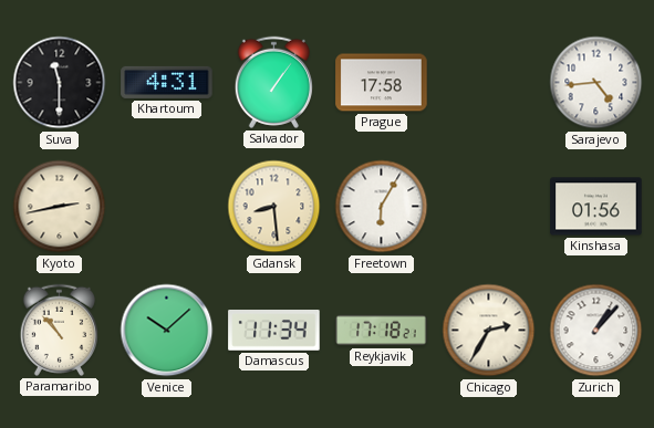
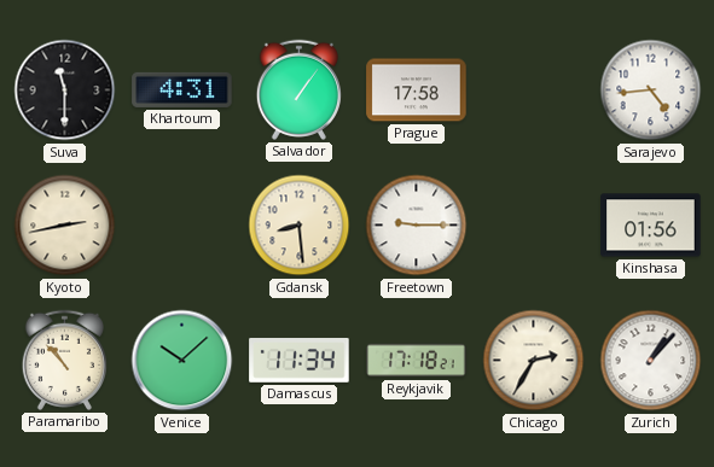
Freetown: 6:05 -> 9:15
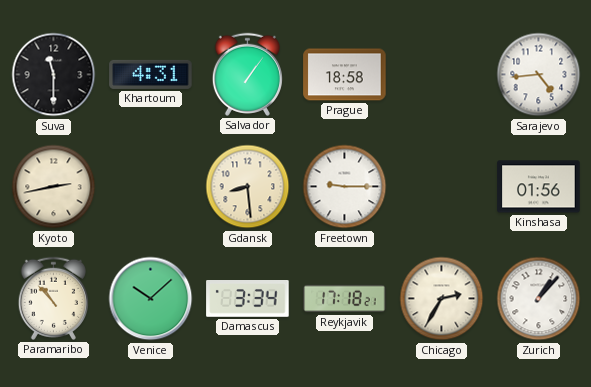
Prague: 17:58 -> 18:58
Damascus: 11:34 -> 3:34
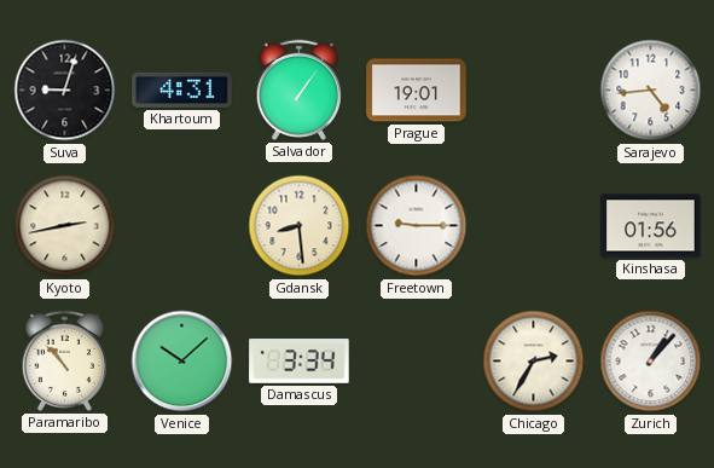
Suva: 11:30 -> 9:03
Prague: 18:58 -> 19:01
Reykjavik: 17:18 -> none
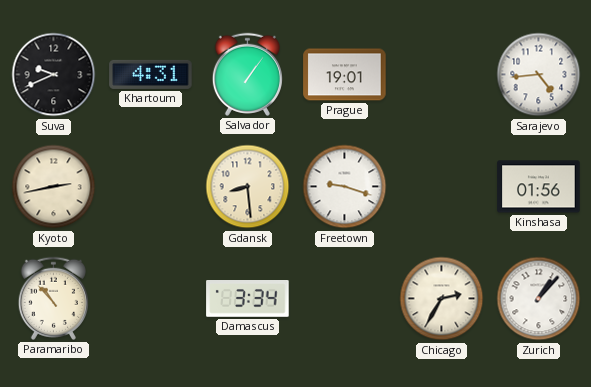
Suva: 9:03 -> 9:41
Freetown: 9:15 -> 9:18
Venice: 10:08 -> none
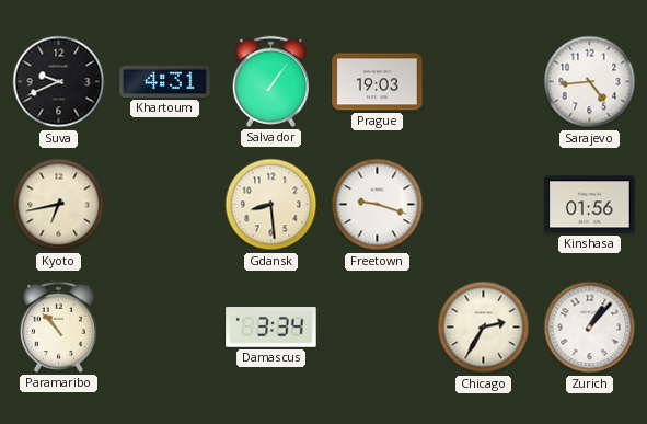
Prague: 19:01 -> 19:03
Kyoto: 2:43 -> 6:43
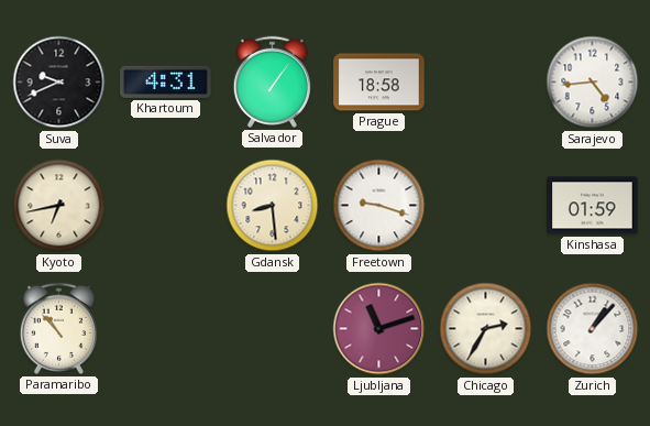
Prague: 19:03 -> 18:58
Kinshasa: 01:56 -> 01:59
Damascus: 3:34 -> none
Ljubljana: none -> 11:12
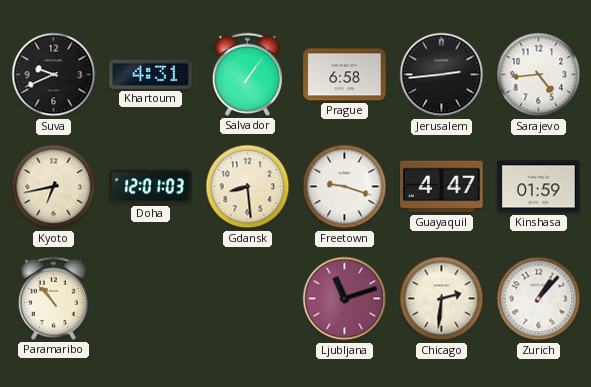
Prague: 18:58 -> 6:58
Jerusalem: none -> 2:44
Doha: none -> 12:01
Guayaquil: none -> 4:47
Chicago: 2:35 -> 2:31
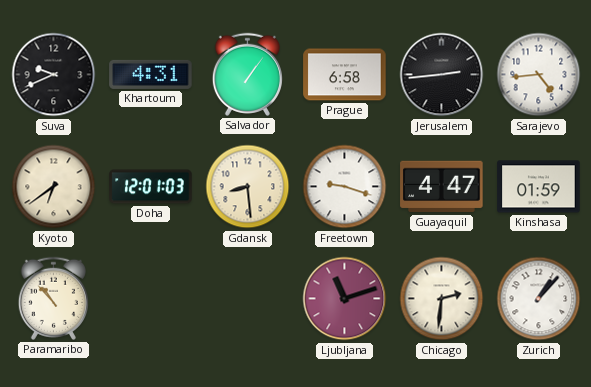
Kyoto: 6:43 -> 6:39
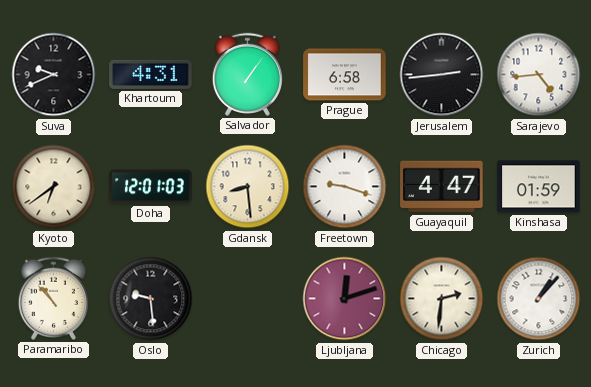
Oslo: none -> 9:29
Ljubljana: 11:12 -> 12:12
